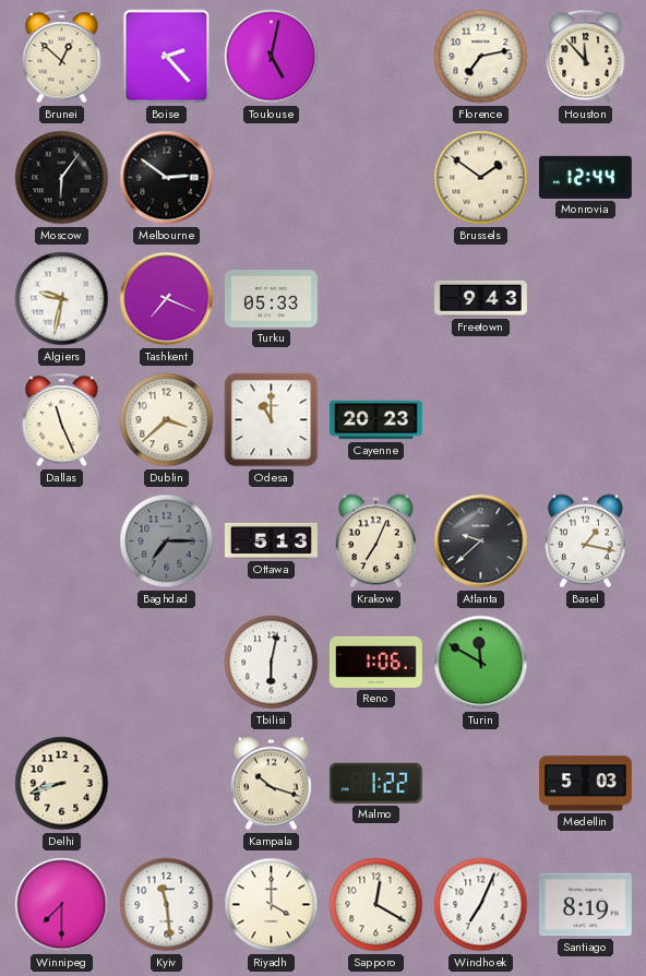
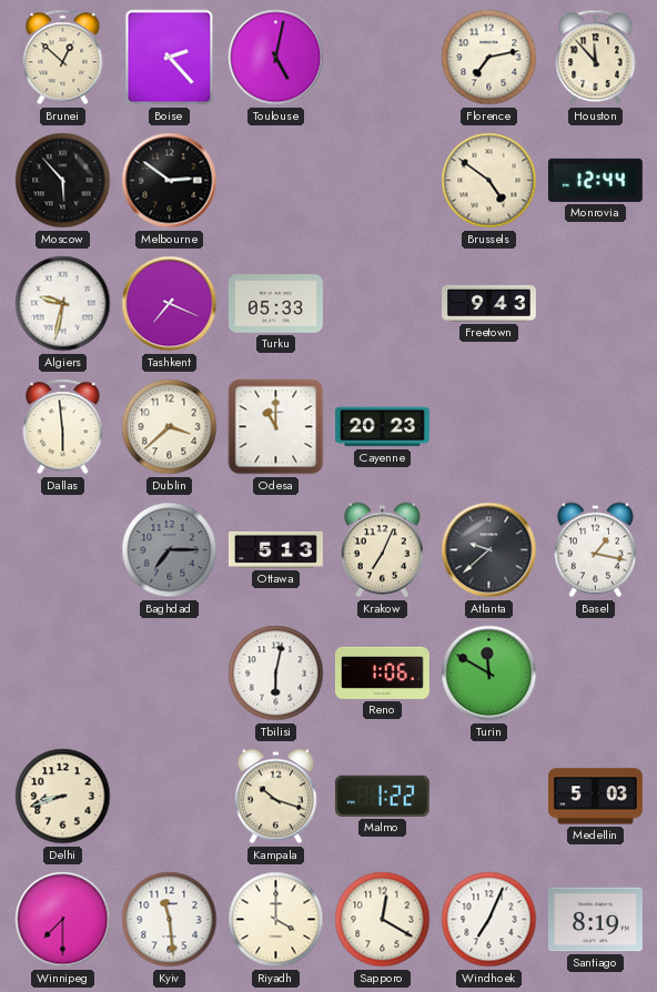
Moscow: 6:06 -> 5:53
Brussels: 1:51 -> 4:51
Dallas: 11:26 -> 5:59
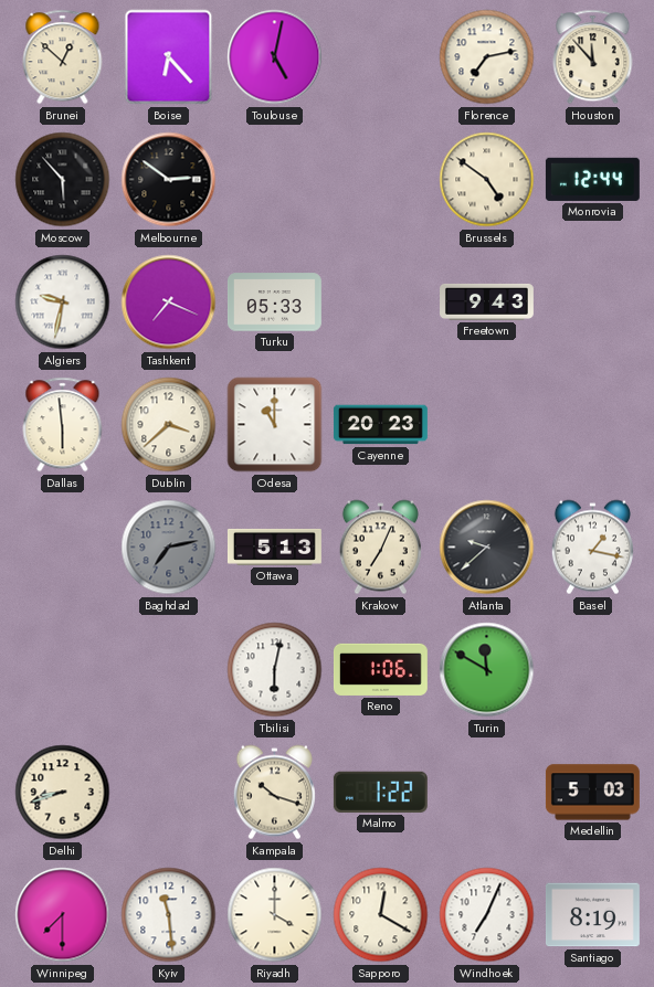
Boise: 2:23 -> 6:23
Baghdad: 7:15 -> 7:13
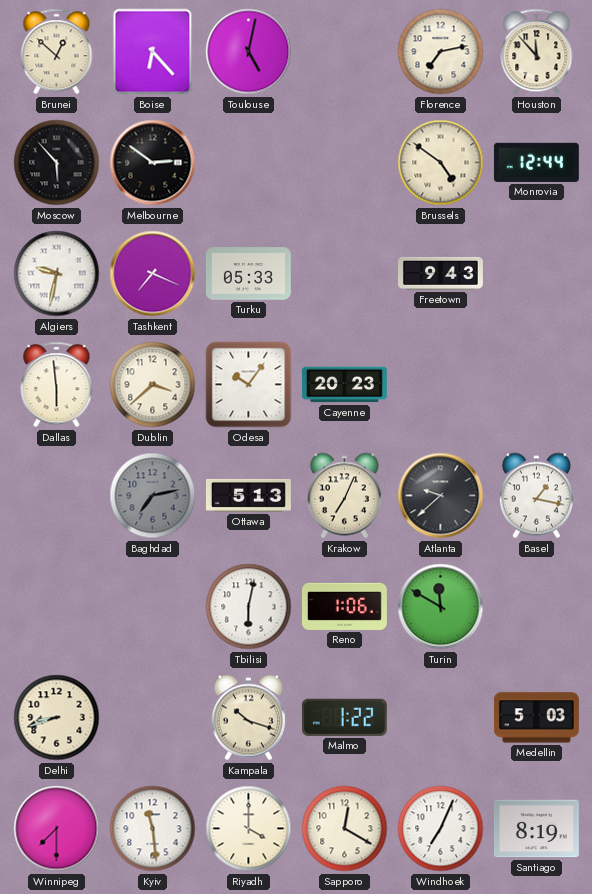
Odesa: 11:00 -> 10:06
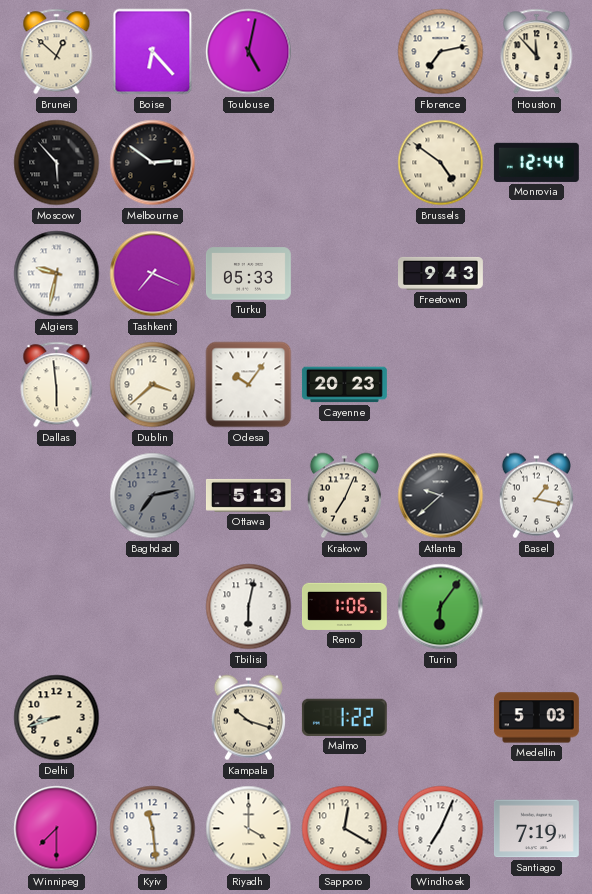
Turin: 11:50 -> 6:06
Santiago: 8:19 -> 7:19
